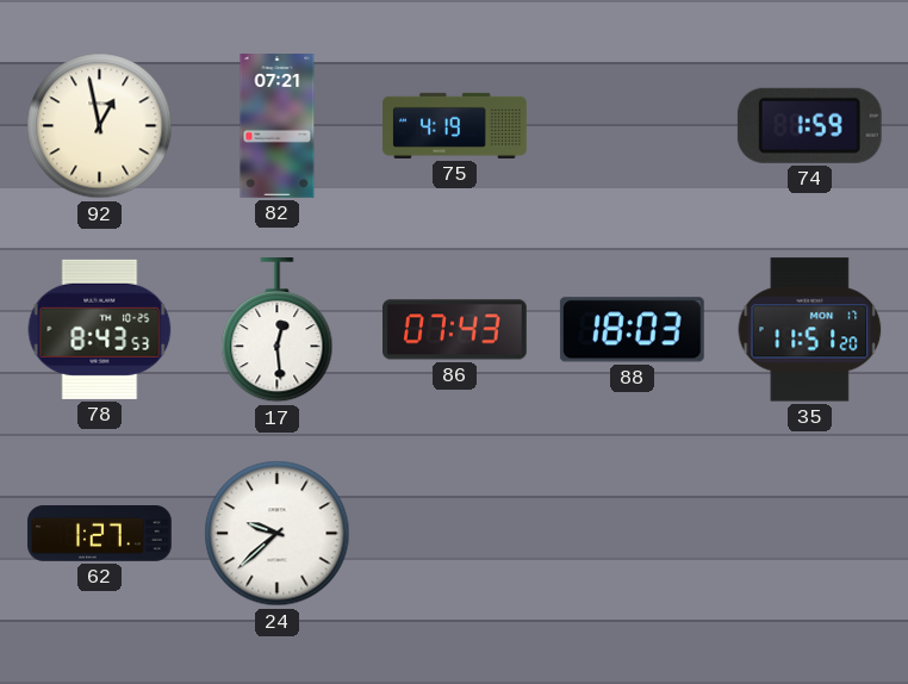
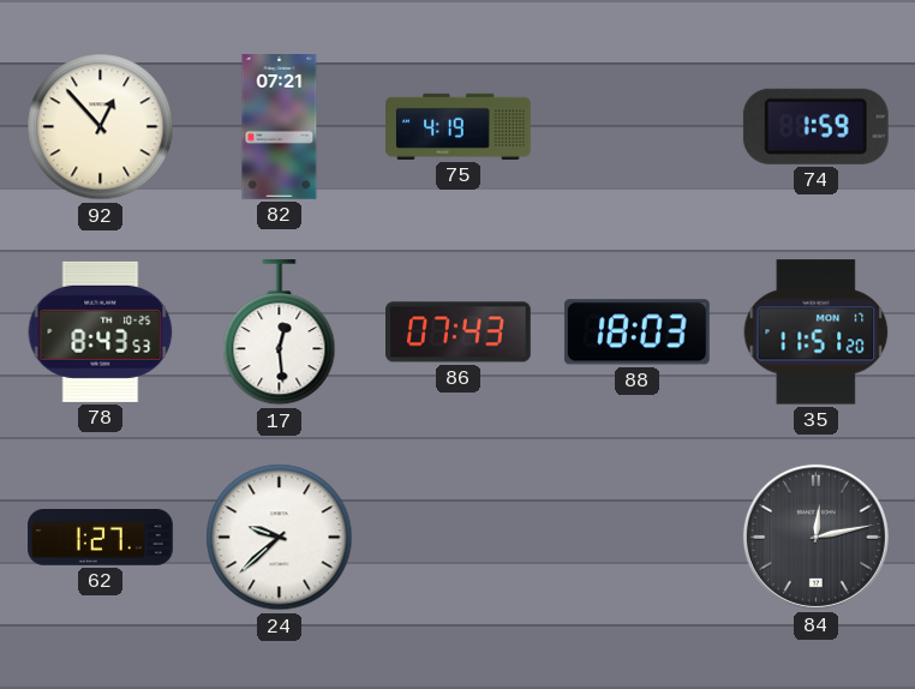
92: 12:58 -> 12:53
84: none -> 12:13
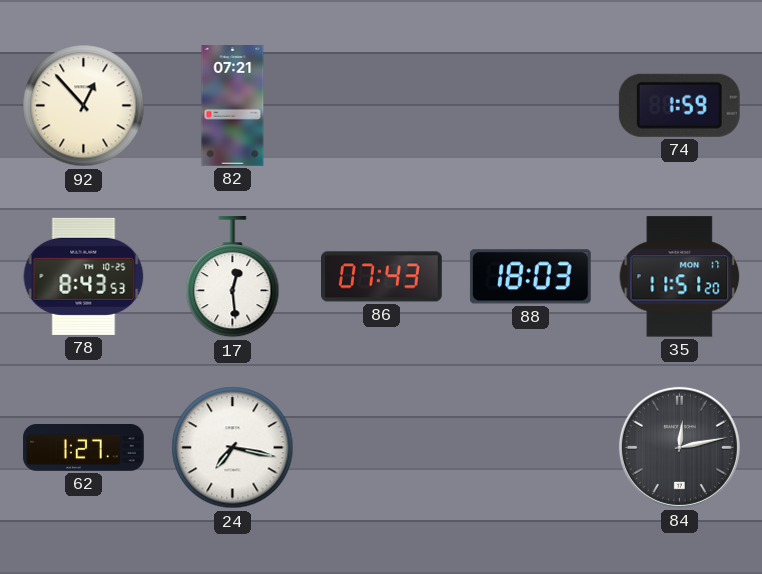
75: 4:19 -> none
24: 9:38 -> 7:17
